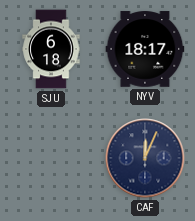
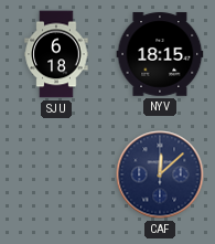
NYV: 18:17 -> 18:15
CAF: 12:04 -> 12:08
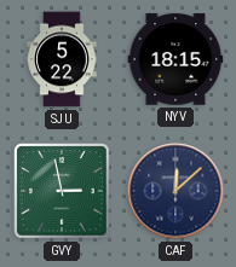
SJU: 6:18 -> 5:22
GVY: none -> 2:58
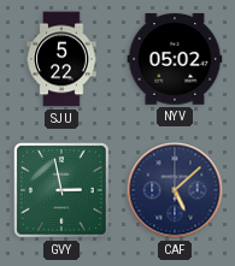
NYV: 18:15 -> 05:02
CAF: 12:08 -> 5:08
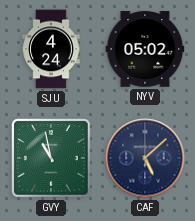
SJU: 5:22 -> 4:24
GVY: 2:58 -> 10:58
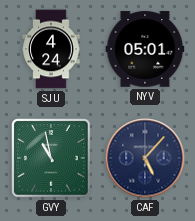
NYV: 05:02 -> 05:01
CAF: 5:08 -> 5:07
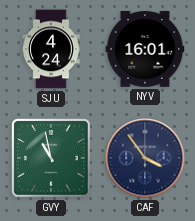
NYV: 05:01 -> 16:01
CAF: 5:07 -> 3:54
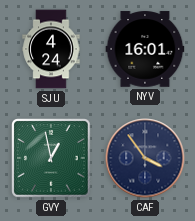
GVY: 10:58 -> 12:58
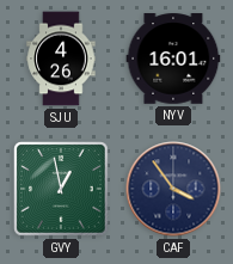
SJU: 4:24 -> 4:26
